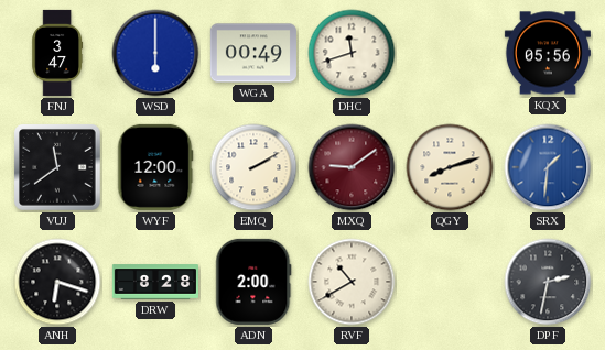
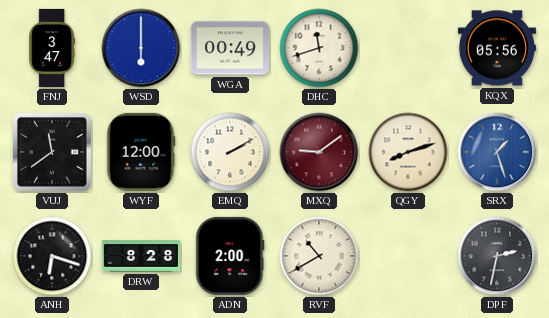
SRX: 1:31 -> 1:27
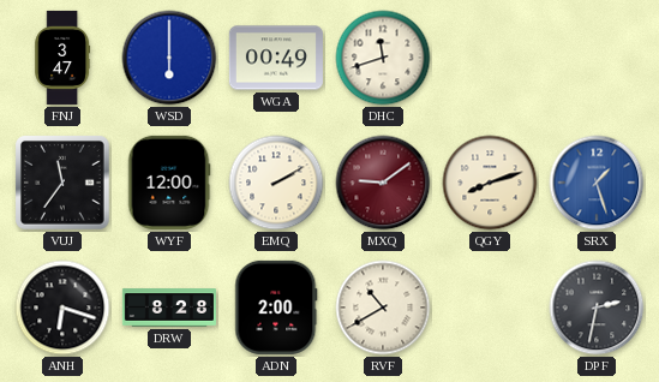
KQX: 05:56 -> none
VUJ: 11:39 -> 11:36
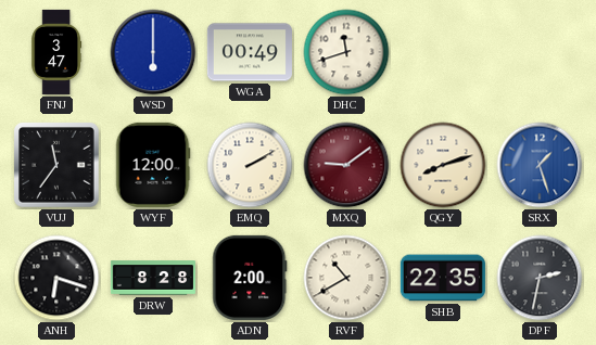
SHB: none -> 22:35
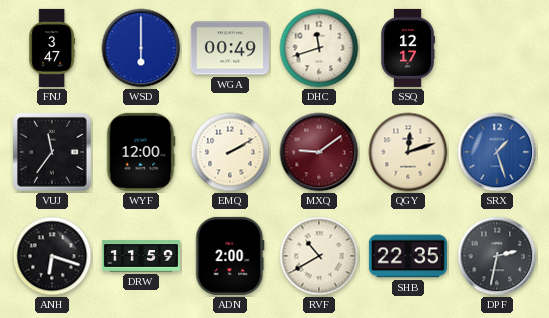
SSQ: none -> 12:17
QGY: 8:12 -> 12:12
DRW: 8:28 -> 11:59
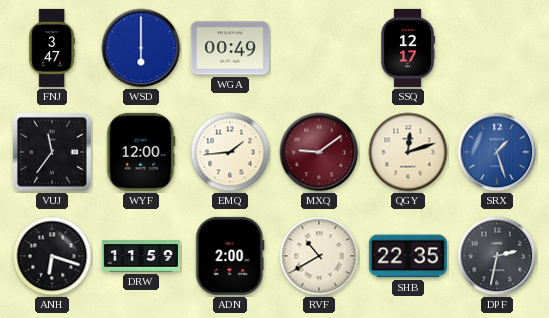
DHC: 11:42 -> none
EMQ: 2:10 -> 1:44
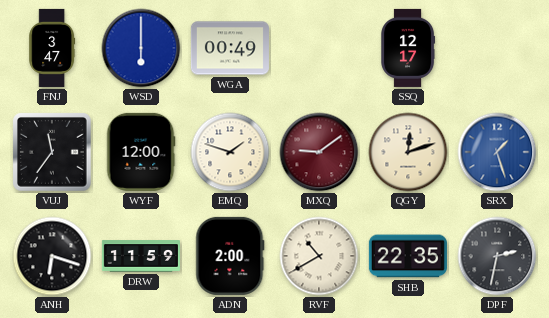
EMQ: 1:44 -> 1:48
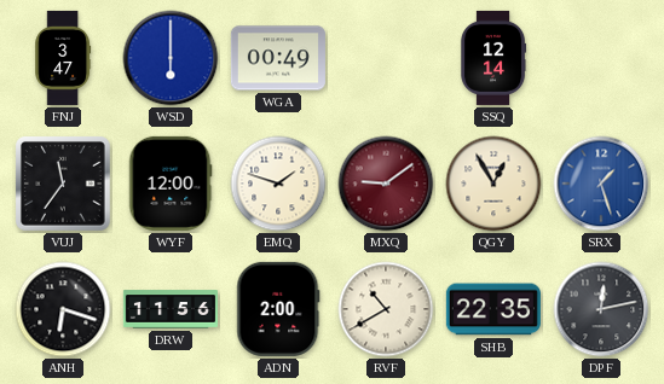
SSQ: 12:17 -> 12:14
QGY: 12:12 -> 12:55
DRW: 11:59 -> 11:56
DPF: 2:32 -> 12:13
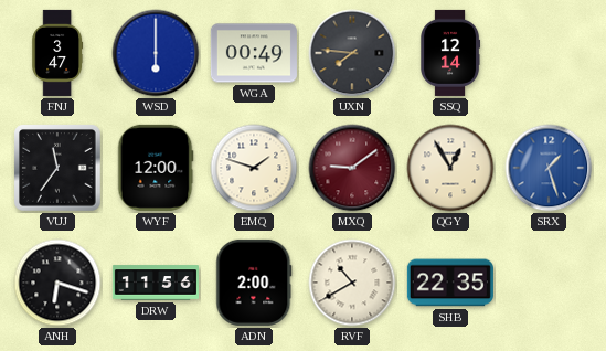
UXN: none -> 7:46
DPF: 12:13 -> none
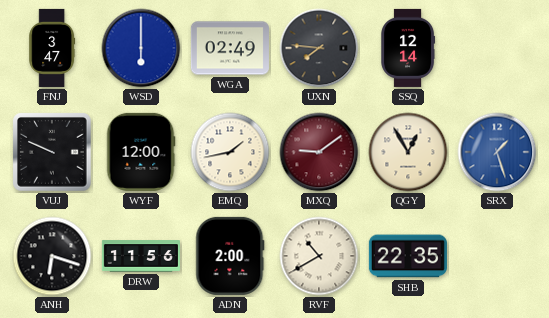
WGA: 00:49 -> 02:49
VUJ: 11:36 -> 9:49
EMQ: 1:48 -> 1:43
